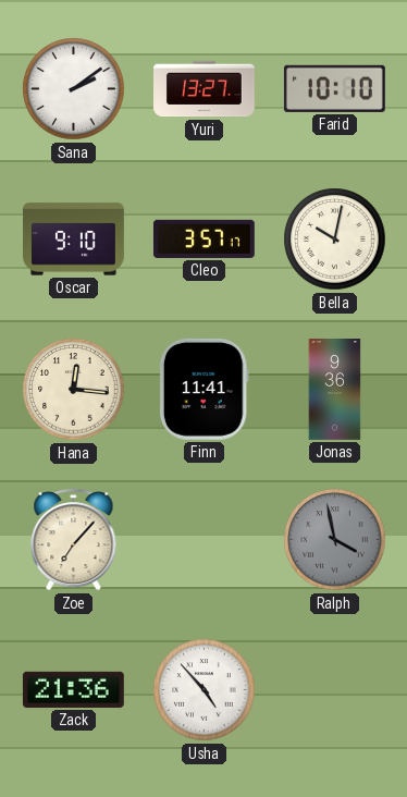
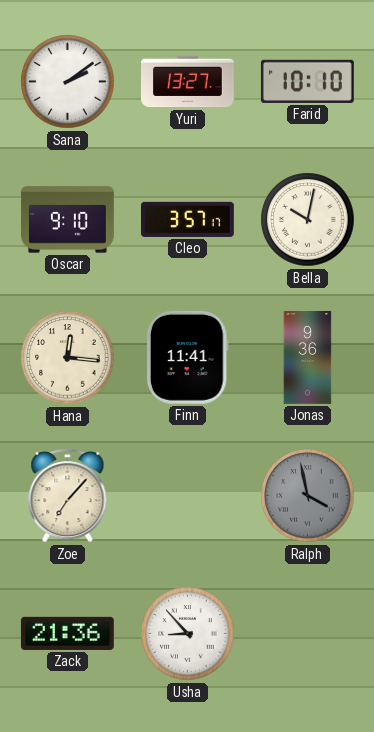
Usha: 4:53 -> 8:53
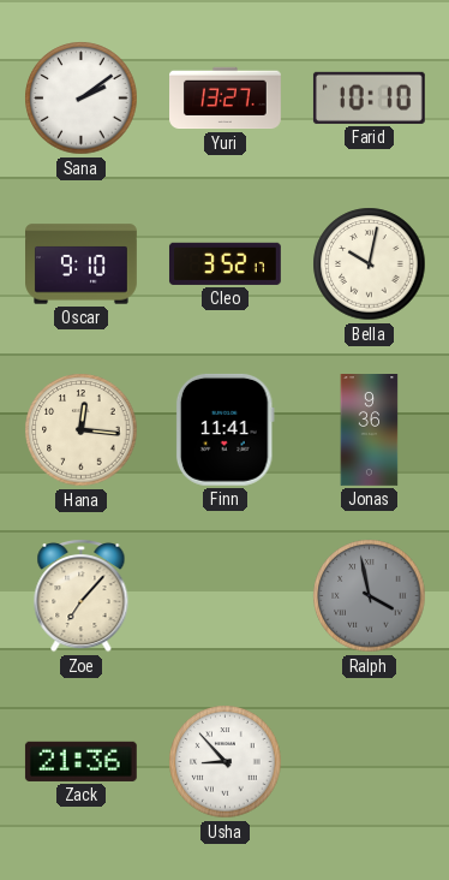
Cleo: 3:57 -> 3:52
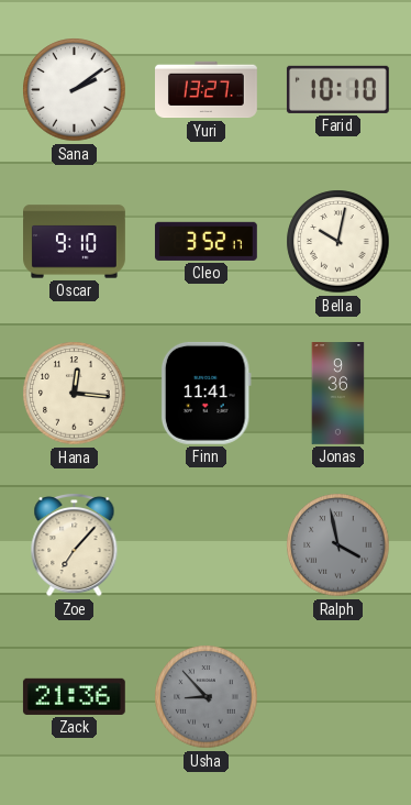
Usha dial: white -> grey
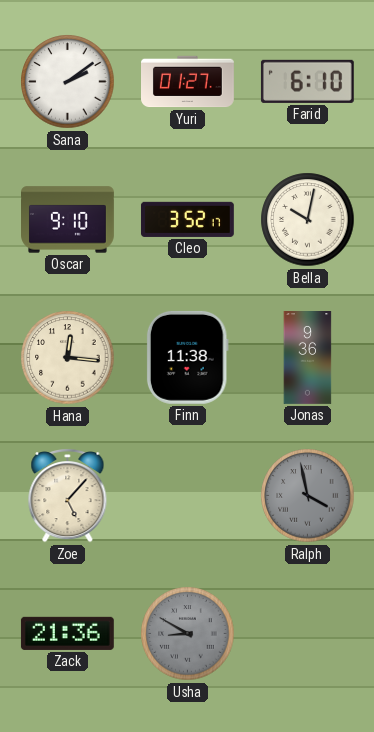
Yuri: 13:27 -> 01:27
Farid: 10:10 -> 6:10
Finn: 11:41 -> 11:38
Zoe: 7:07 -> 5:07
Usha: 8:53 -> 8:50
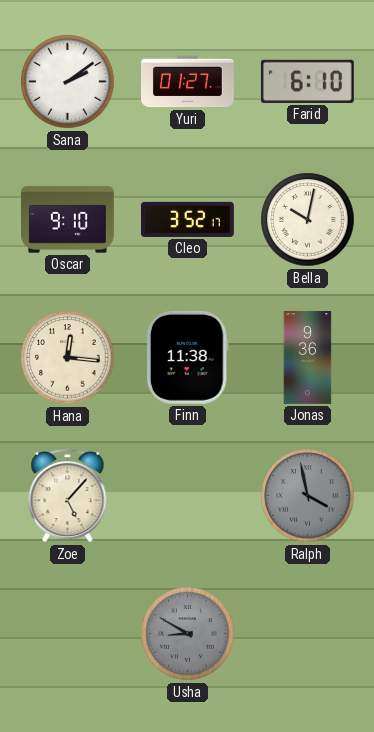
Zack: 21:36 -> none
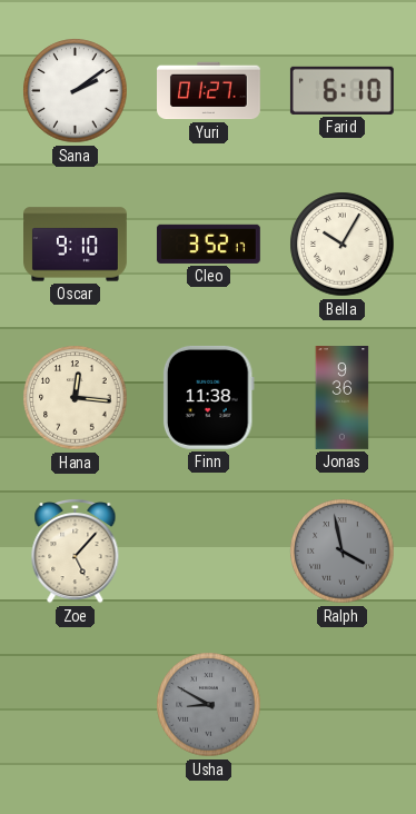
Bella: 10:02 -> 10:05
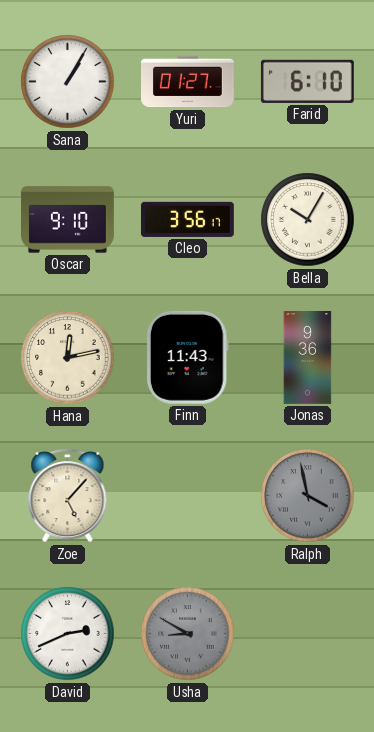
Sana: 2:09 -> 1:05
Cleo: 3:52 -> 3:56
Hana: 12:16 -> 12:13
Finn: 11:38 -> 11:43
David: none -> 2:41
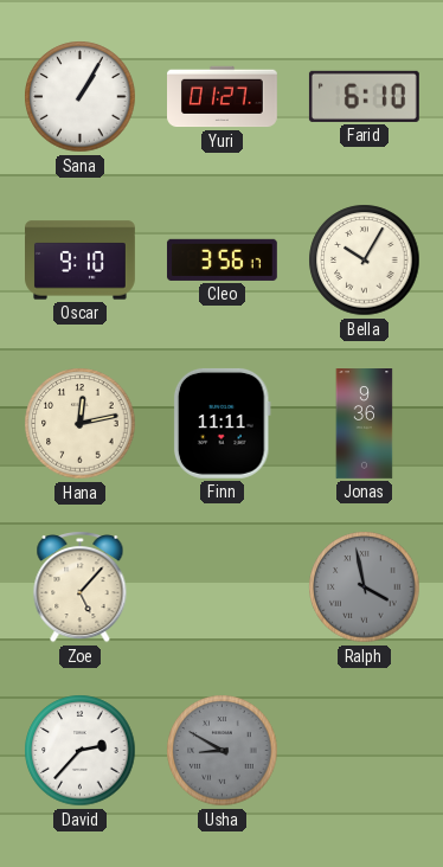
Finn: 11:43 -> 11:11
David: 2:41 -> 2:37
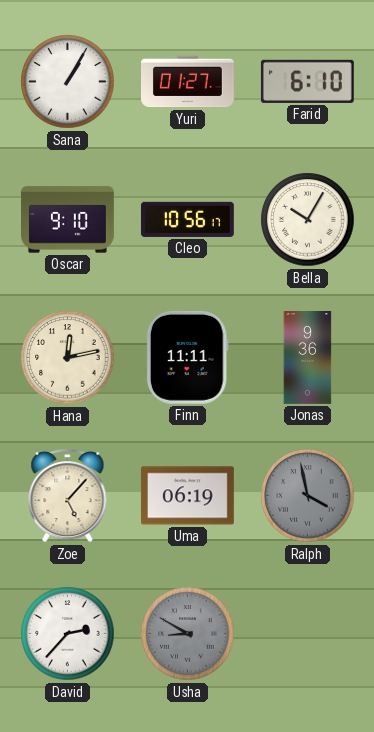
Cleo: 3:56 -> 10:56
Uma: none -> 06:19
